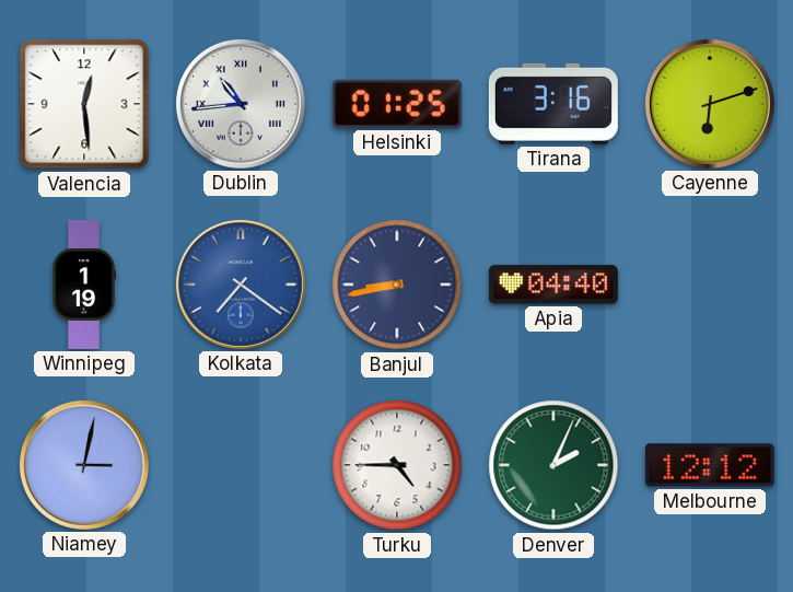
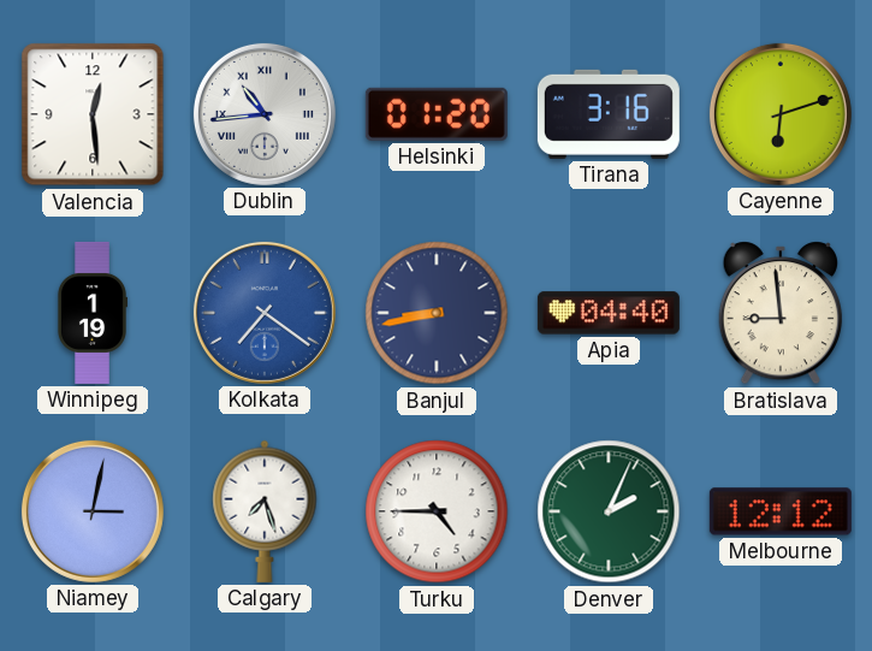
Helsinki: 01:25 -> 01:20
Bratislava: none -> 8:59
Calgary: none -> 7:27
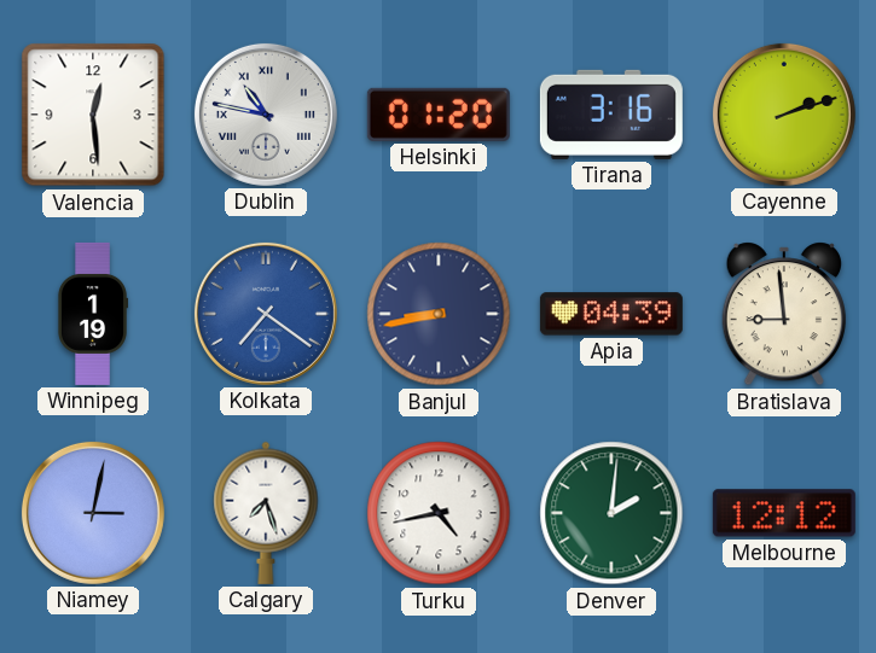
Dublin: 10:44 -> 10:47
Cayenne: 6:12 -> 2:12
Apia: 04:40 -> 04:39
Turku: 4:45 -> 4:43
Denver: 2:04 -> 2:01
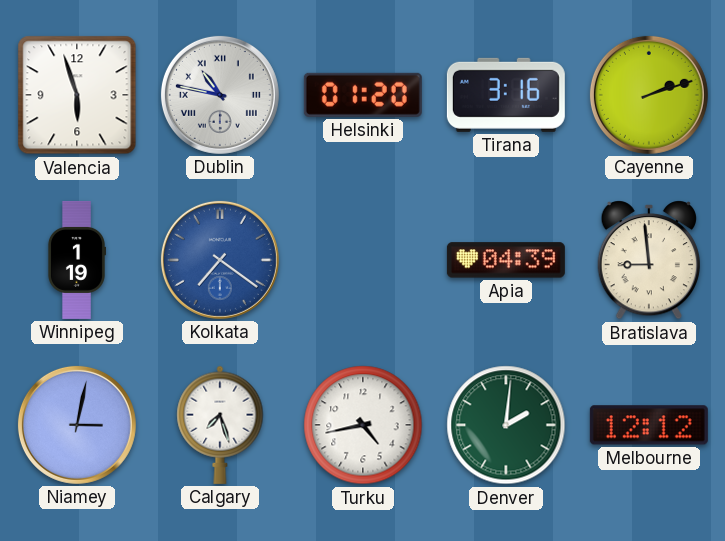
Valencia: 12:29 -> 5:57
Banjul: 8:43 -> none
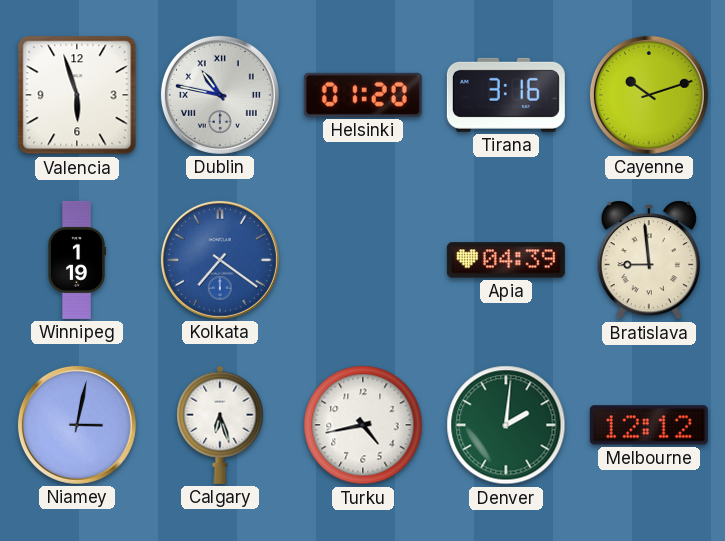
Cayenne: 2:12 -> 10:12
Calgary: 7:27 -> 6:27
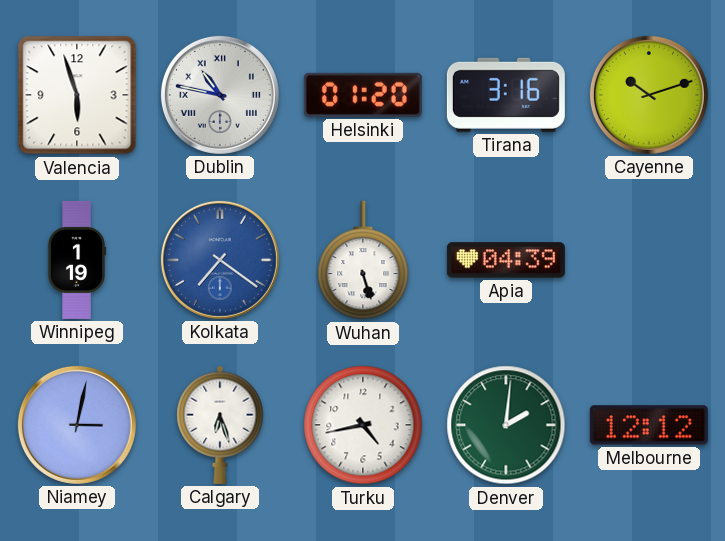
Wuhan: none -> 5:27
Bratislava: 8:59 -> none
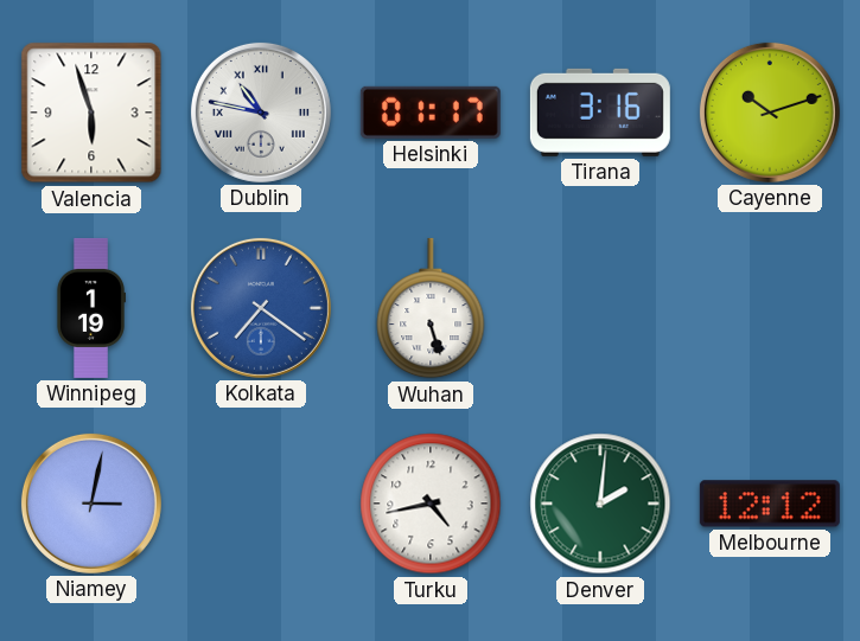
Helsinki: 01:20 -> 01:17
Apia: 04:39 -> none
Calgary: 6:27 -> none
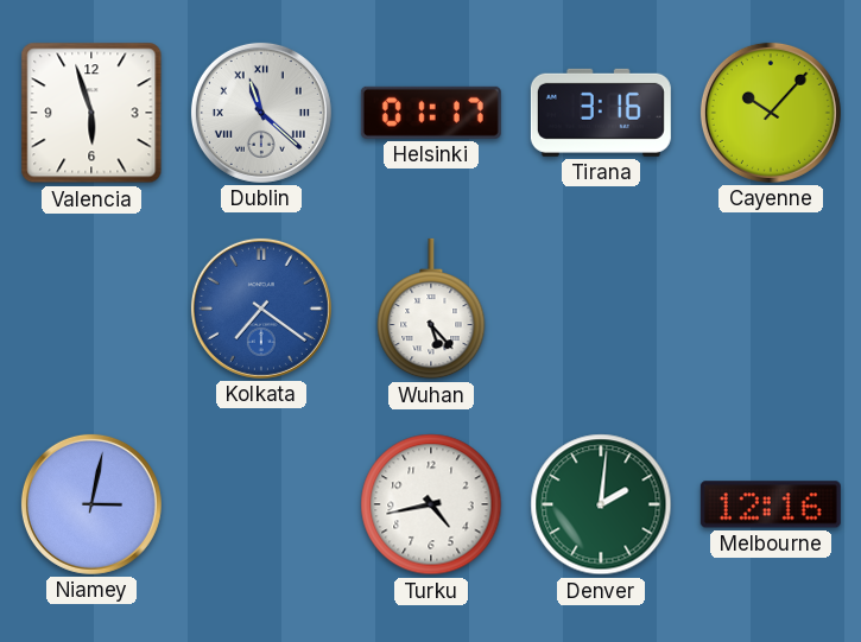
Dublin: 10:47 -> 11:22
Cayenne: 10:12 -> 10:07
Winnipeg: 1:19 -> none
Wuhan: 5:27 -> 5:23
Melbourne: 12:12 -> 12:16
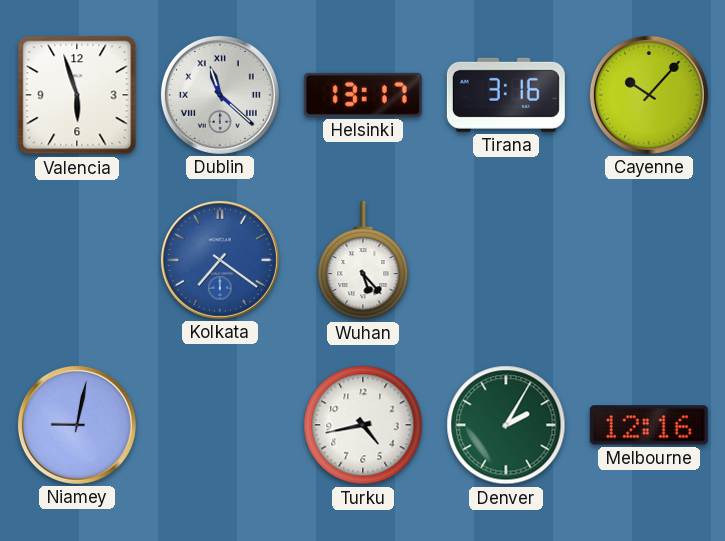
Helsinki: 01:17 -> 13:17
Niamey: 3:02 -> 9:02
Denver: 2:01 -> 2:05
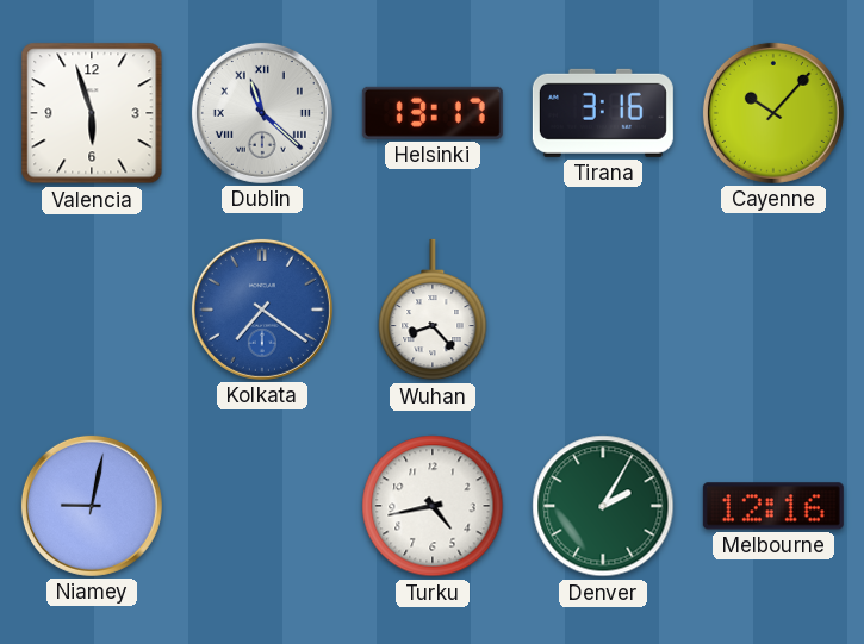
Wuhan: 5:23 -> 8:23
